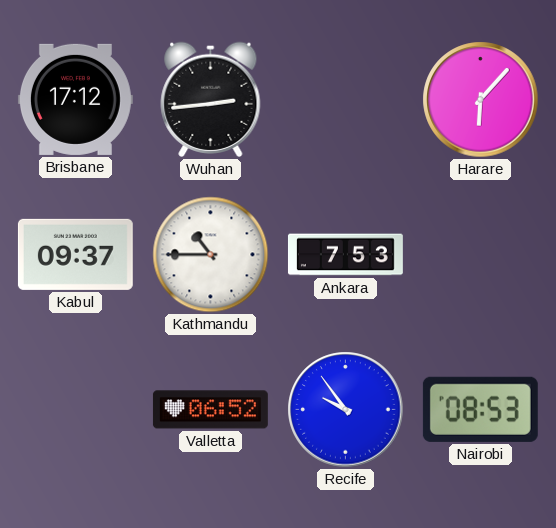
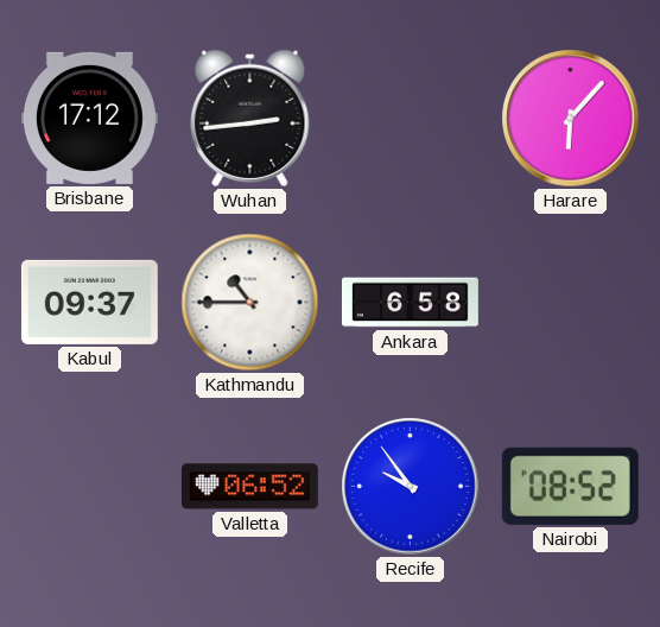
Ankara: 7:53 -> 6:58
Nairobi: 08:53 -> 08:52
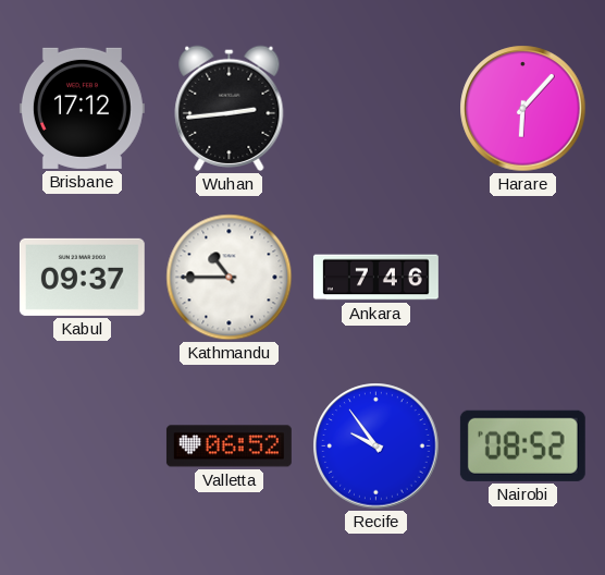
Ankara: 6:58 -> 7:46
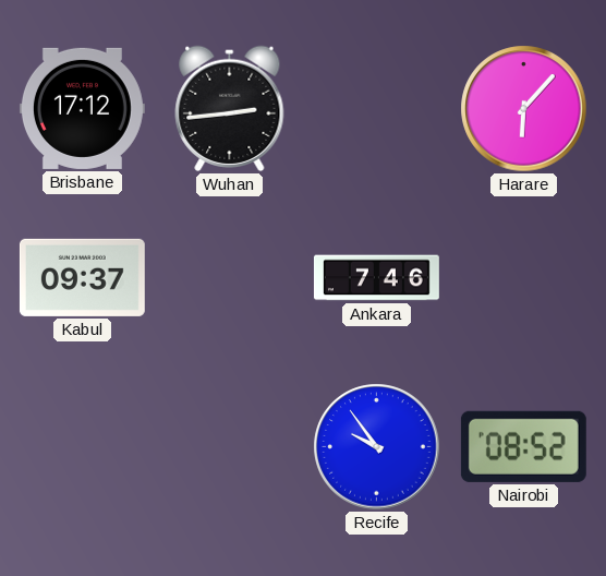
Kathmandu: 10:45 -> none
Valletta: 06:52 -> none
